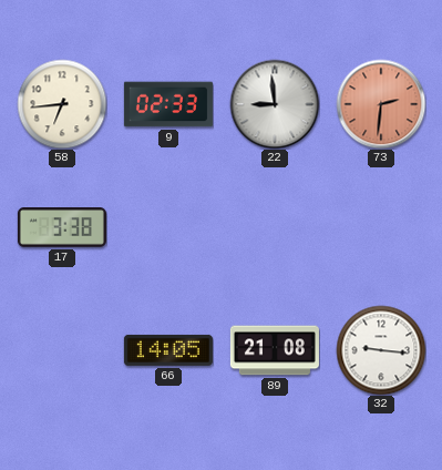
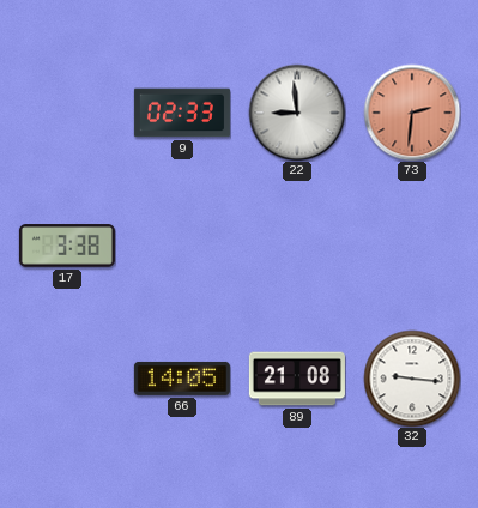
58: 6:44 -> none
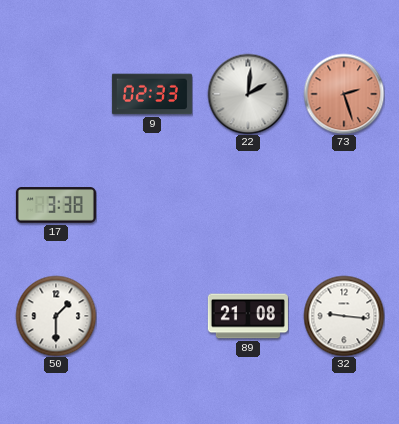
22: 8:59 -> 2:01
73: 2:31 -> 2:27
50: none -> 1:30
66: 14:05 -> none
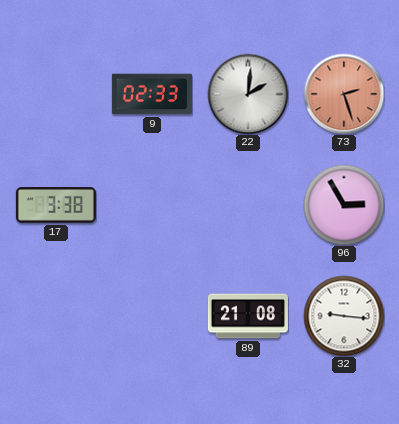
96: none -> 2:55
50: 1:30 -> none
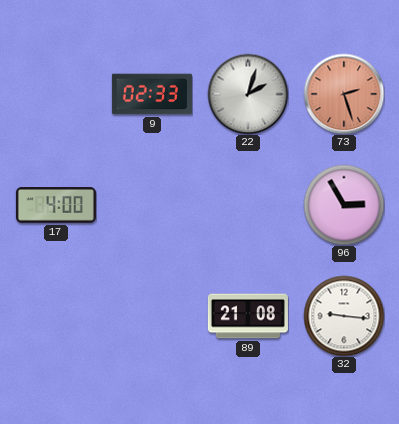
22: 2:01 -> 2:03
17: 3:38 -> 4:00
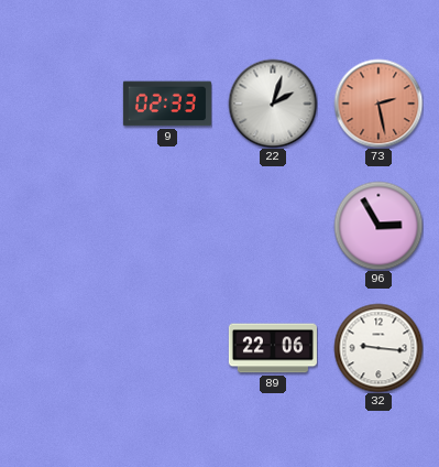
73: 2:27 -> 2:28
17: 4:00 -> none
89: 21:08 -> 22:06
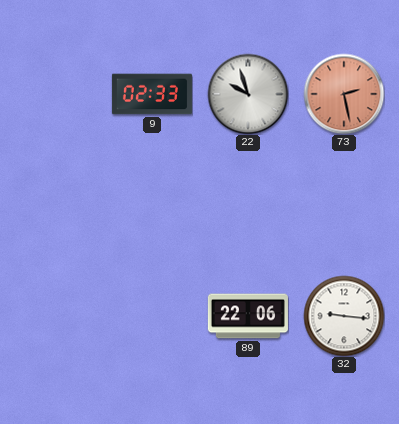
22: 2:03 -> 9:57
96: 2:55 -> none
